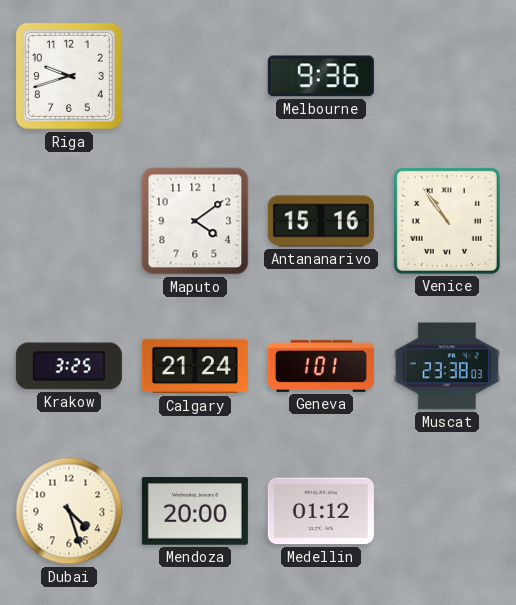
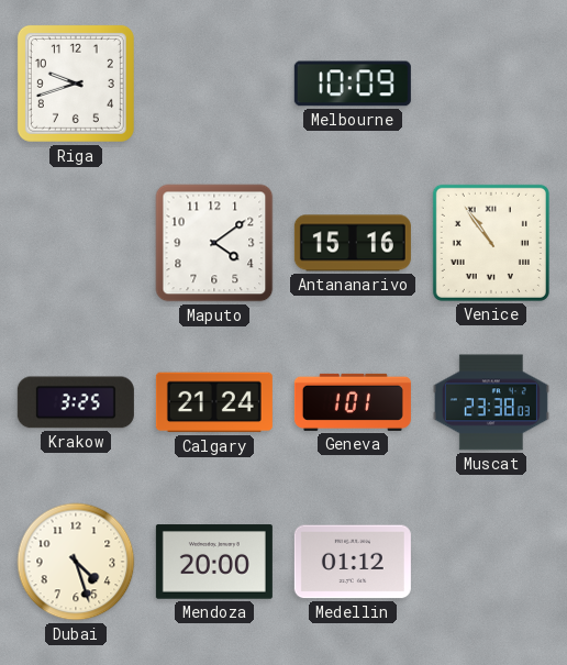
Melbourne: 9:36 -> 10:09
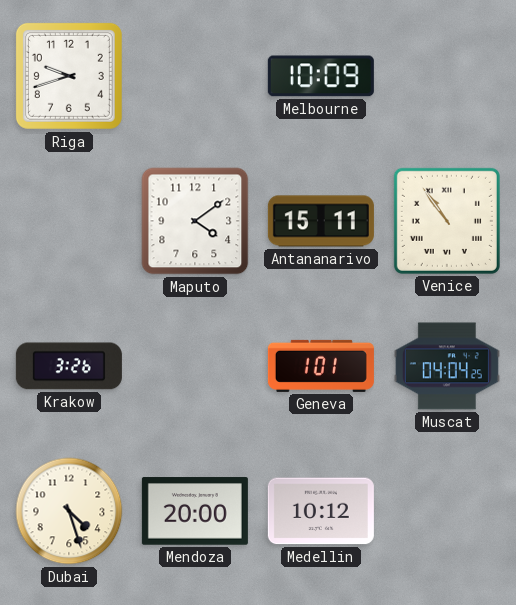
Antananarivo: 15:16 -> 15:11
Krakow: 3:25 -> 3:26
Calgary: 21:24 -> none
Muscat: 23:38 -> 04:04
Medellin: 01:12 -> 10:12
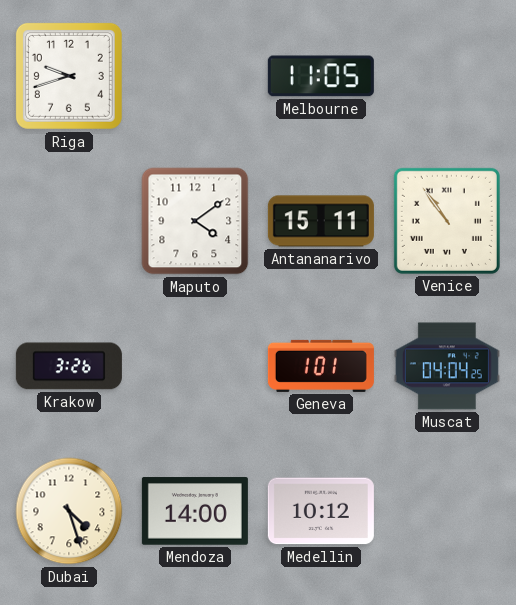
Melbourne: 10:09 -> 11:05
Mendoza: 20:00 -> 14:00
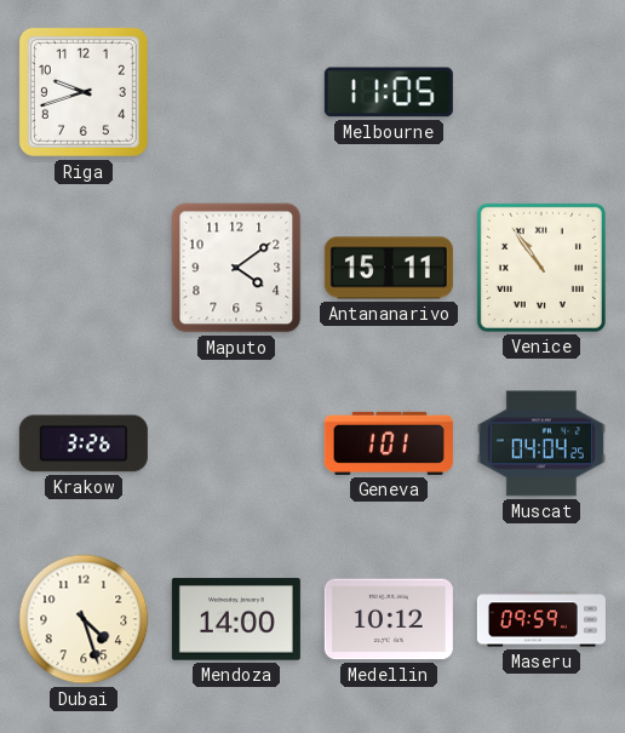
Maseru: none -> 09:59
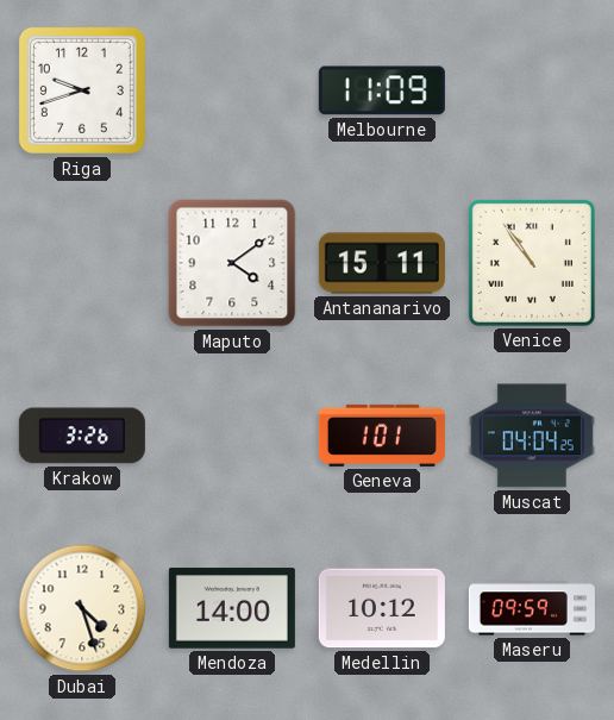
Melbourne: 11:05 -> 11:09
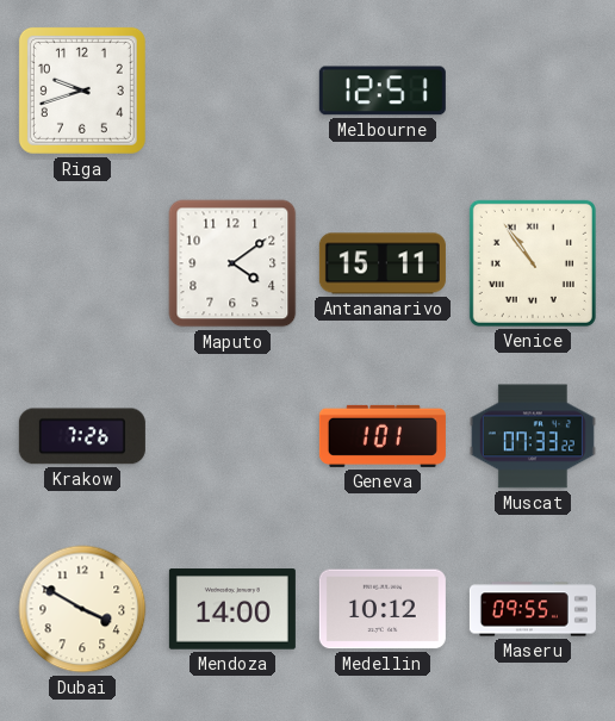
Melbourne: 11:09 -> 12:51
Krakow: 3:26 -> 7:26
Muscat: 04:04 -> 07:33
Dubai: 4:27 -> 3:50
Maseru: 09:59 -> 09:55
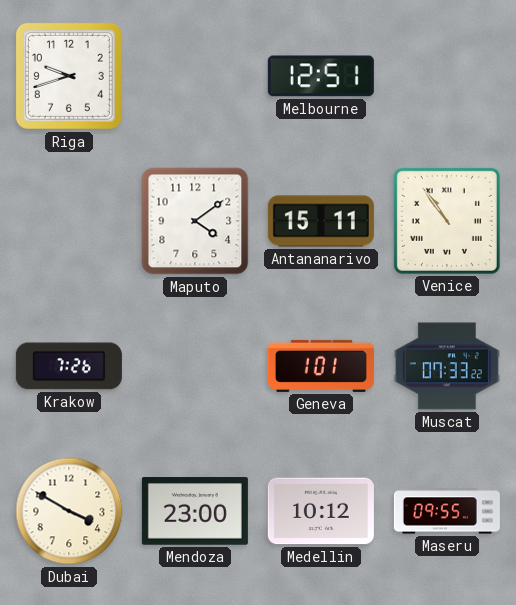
Mendoza: 14:00 -> 23:00
